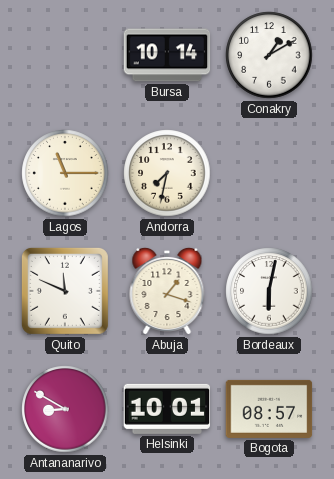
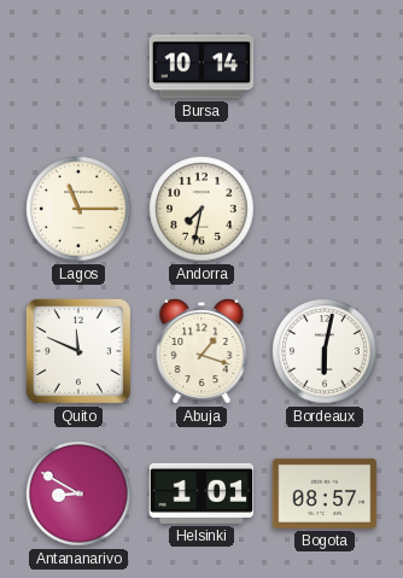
Conakry: 1:10 -> none
Helsinki: 10:01 -> 1:01
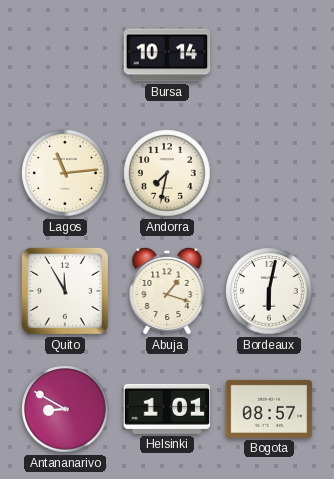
Lagos: 11:15 -> 11:14
Quito: 11:49 -> 11:55
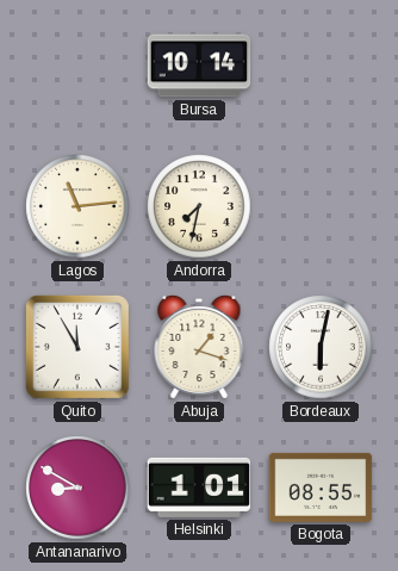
Bogota: 08:57 -> 08:55
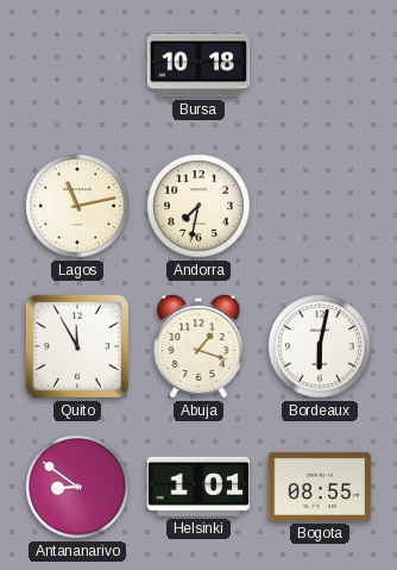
Bursa: 10:14 -> 10:18
Lagos: 11:14 -> 11:13
Antananarivo: 8:50 -> 8:51
